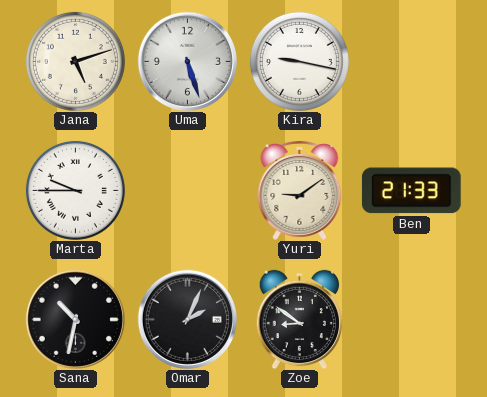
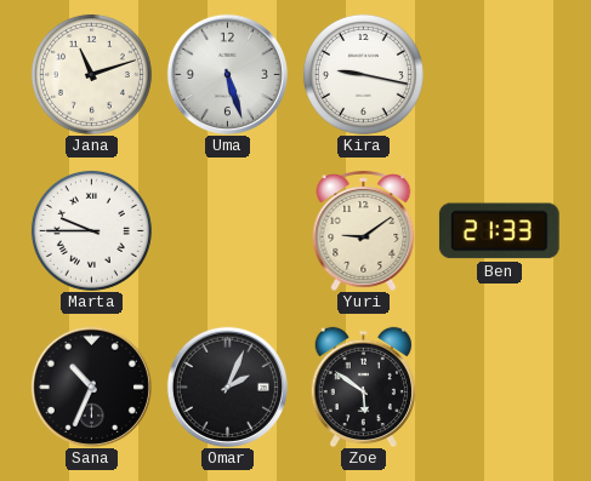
Jana: 5:12 -> 11:12
Sana: 10:32 -> 10:34
Zoe: 8:51 -> 5:51
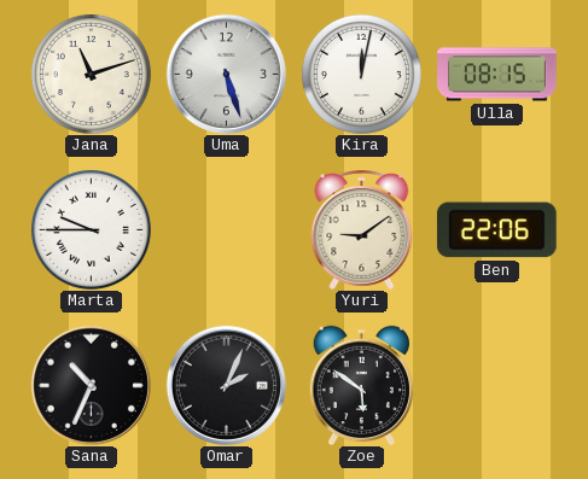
Kira: 9:17 -> 12:02
Ulla: none -> 08:15
Ben: 21:33 -> 22:06
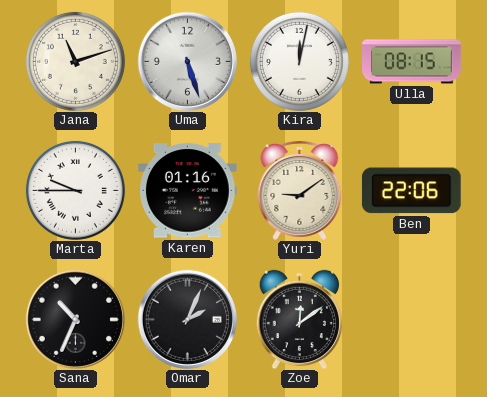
Karen: none -> 01:16
Zoe: 5:51 -> 12:09
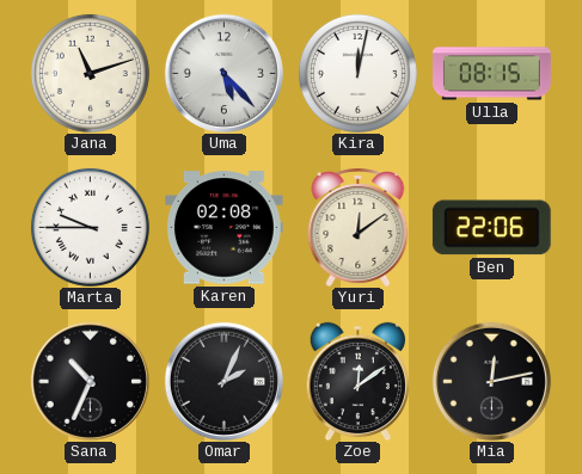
Uma: 5:27 -> 5:23
Karen: 01:16 -> 02:08
Yuri: 9:09 -> 12:09
Mia: none -> 12:13
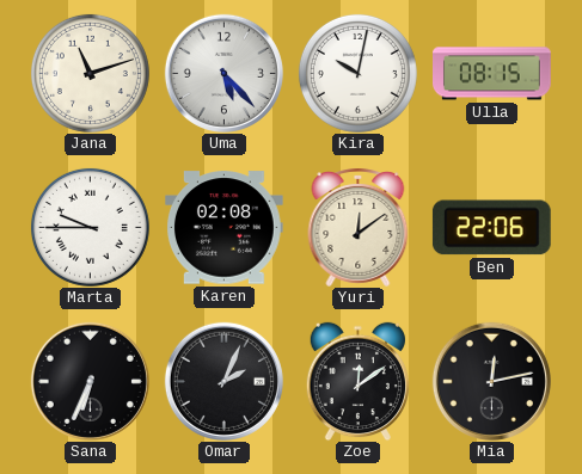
Kira: 12:02 -> 10:02
Sana: 10:34 -> 6:34
